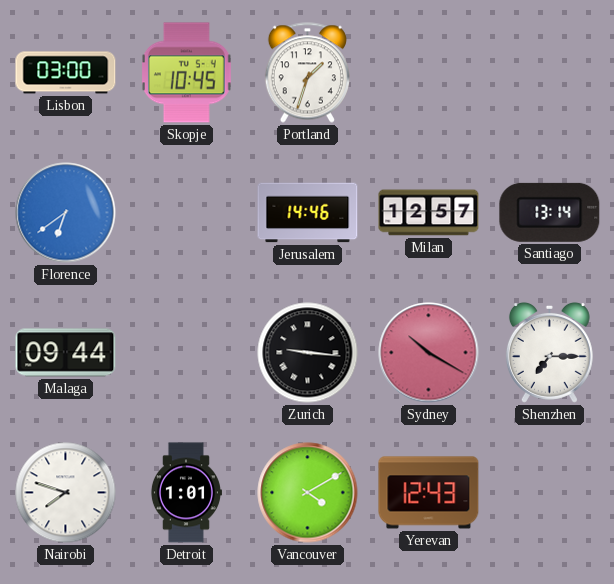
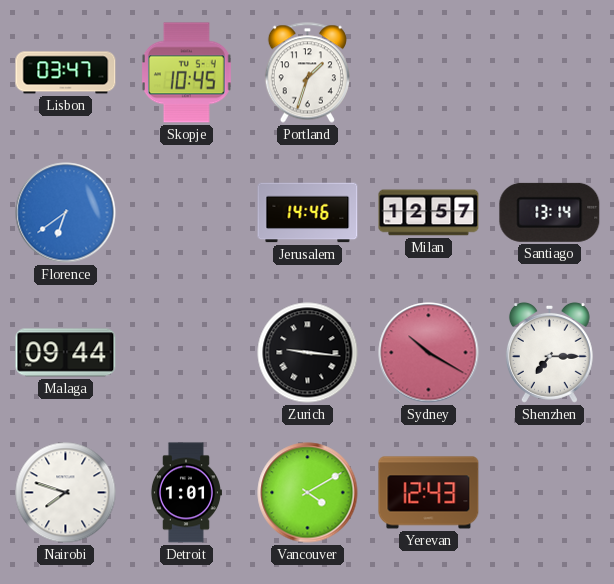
Lisbon: 03:00 -> 03:47
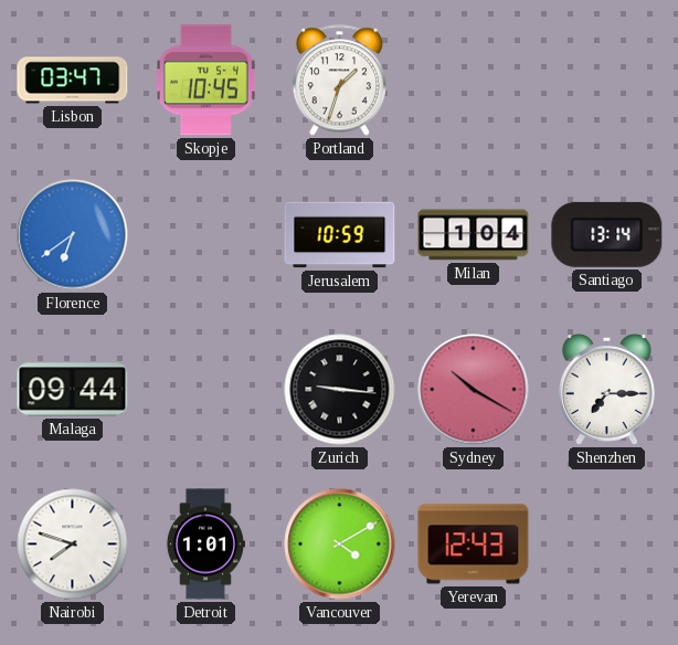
Jerusalem: 14:46 -> 10:59
Milan: 12:57 -> 1:04
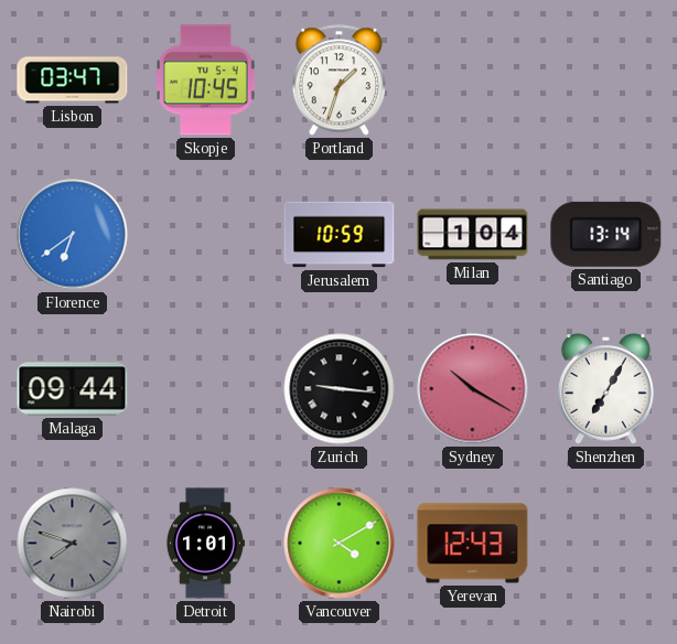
Shenzhen: 7:15 -> 7:05
Nairobi dial: white -> grey
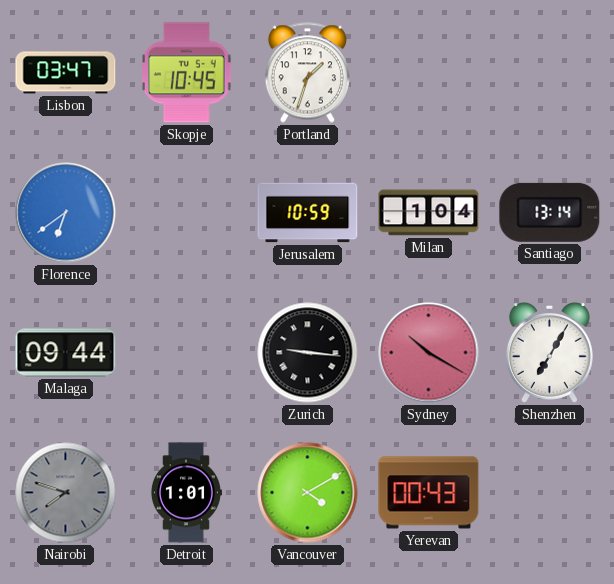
Yerevan: 12:43 -> 00:43
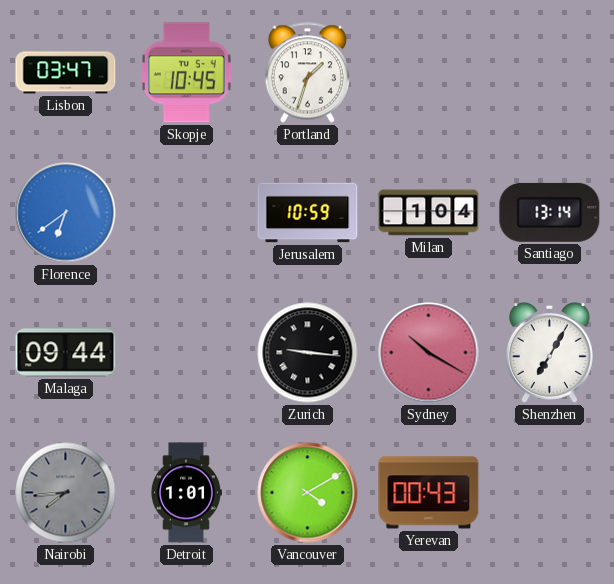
Nairobi: 7:48 -> 7:44
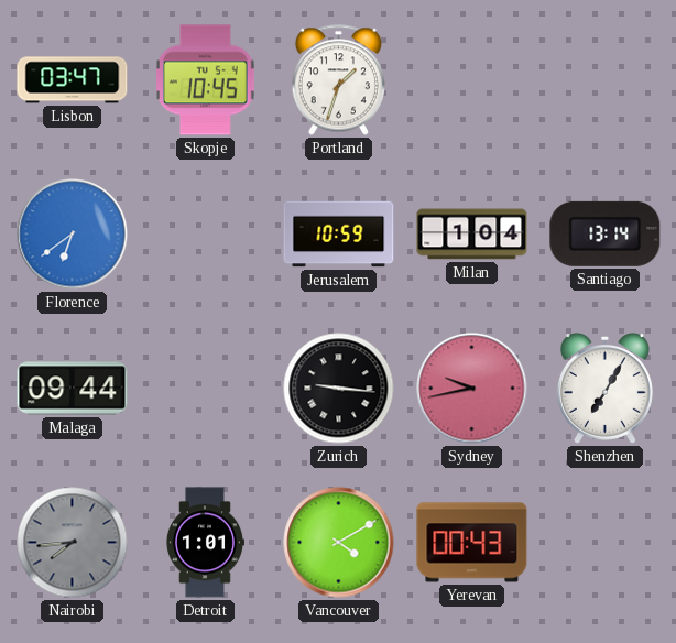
Sydney: 10:20 -> 9:43
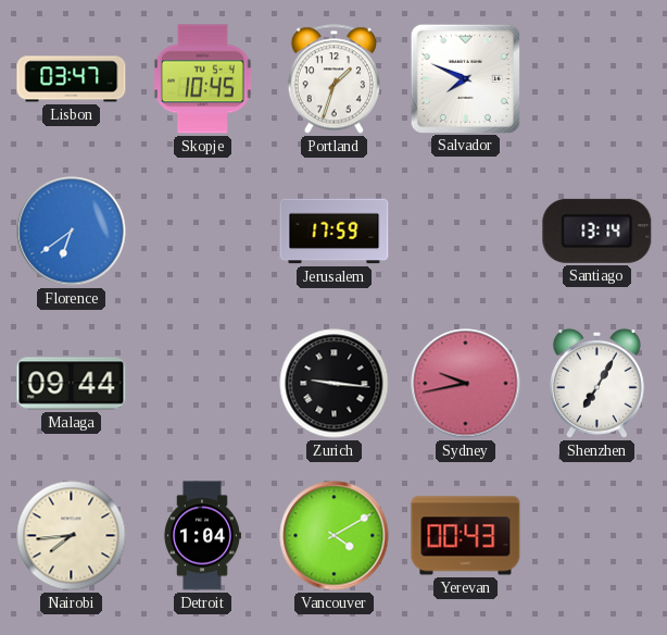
Salvador: none -> 7:49
Jerusalem: 10:59 -> 17:59
Milan: 1:04 -> none
Nairobi dial: grey -> cream
Detroit: 1:01 -> 1:04
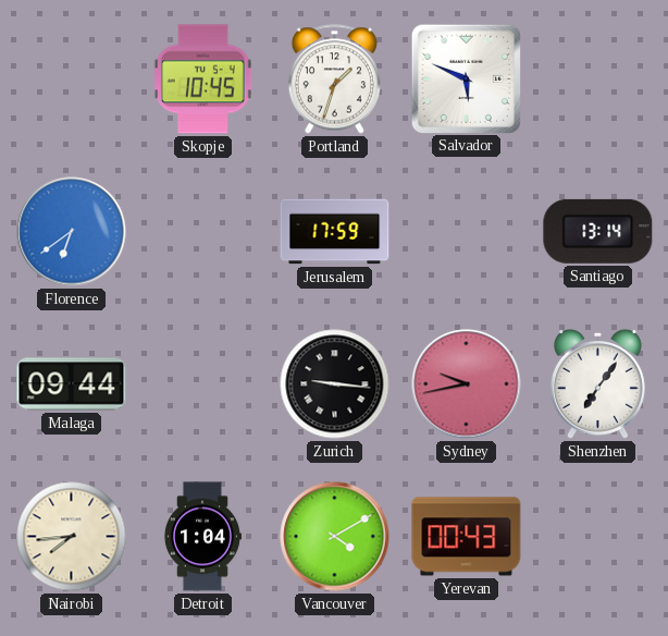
Lisbon: 03:47 -> none
Salvador: 7:49 -> 5:49
Shenzhen: 7:05 -> 7:06
